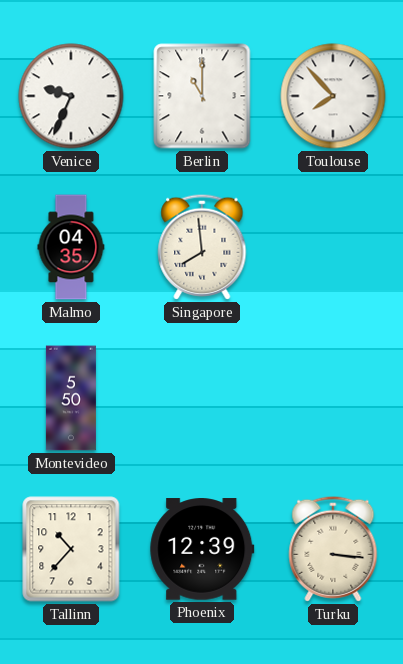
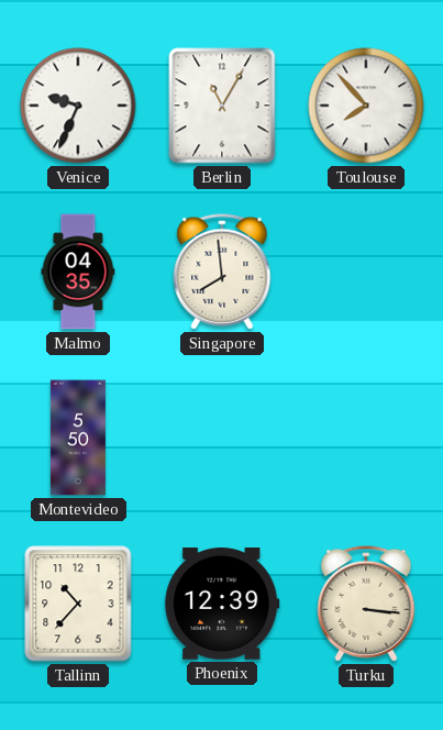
Berlin: 11:00 -> 11:05
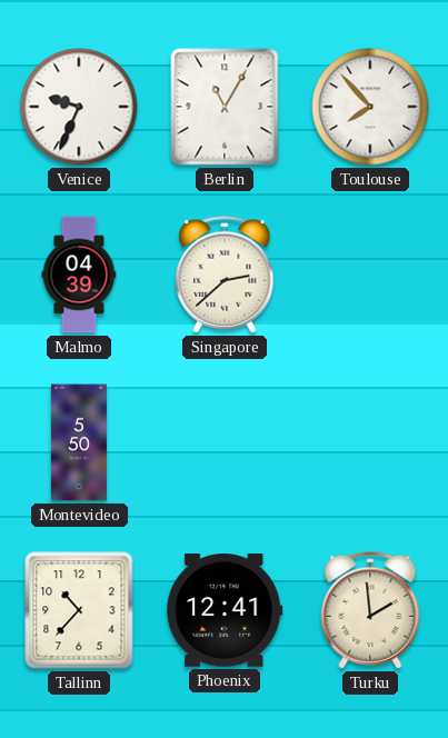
Malmo: 04:35 -> 04:39
Singapore: 7:59 -> 2:38
Phoenix: 12:39 -> 12:41
Turku: 3:16 -> 1:59
